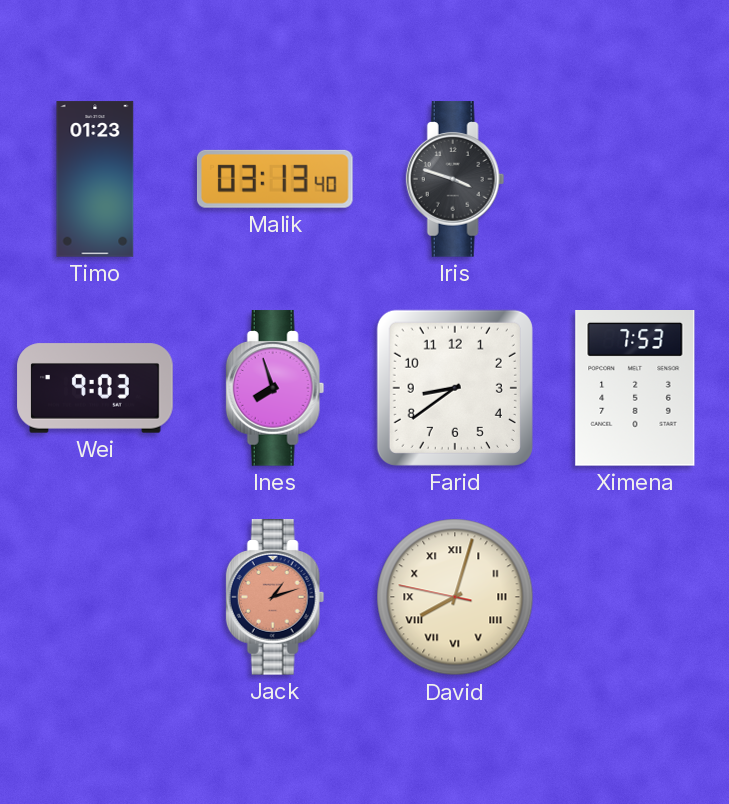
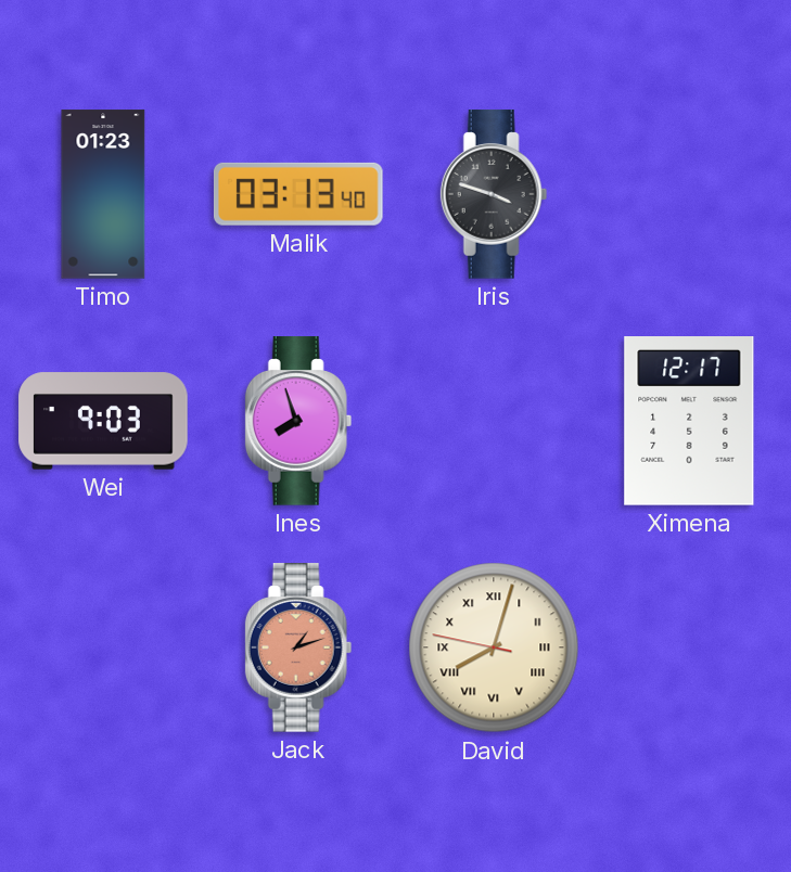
Farid: 8:39 -> none
Ximena: 7:53 -> 12:17
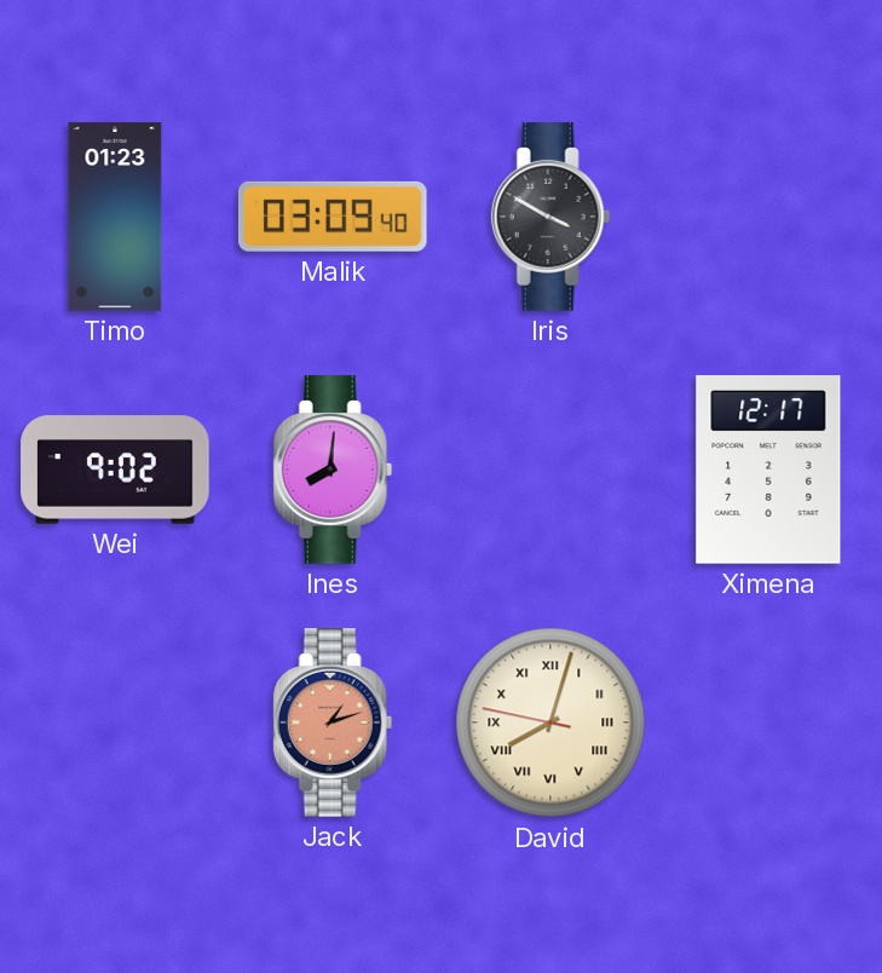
Malik: 03:13 -> 03:09
Iris: 3:48 -> 3:50
Wei: 9:03 -> 9:02
Ines: 7:57 -> 8:01
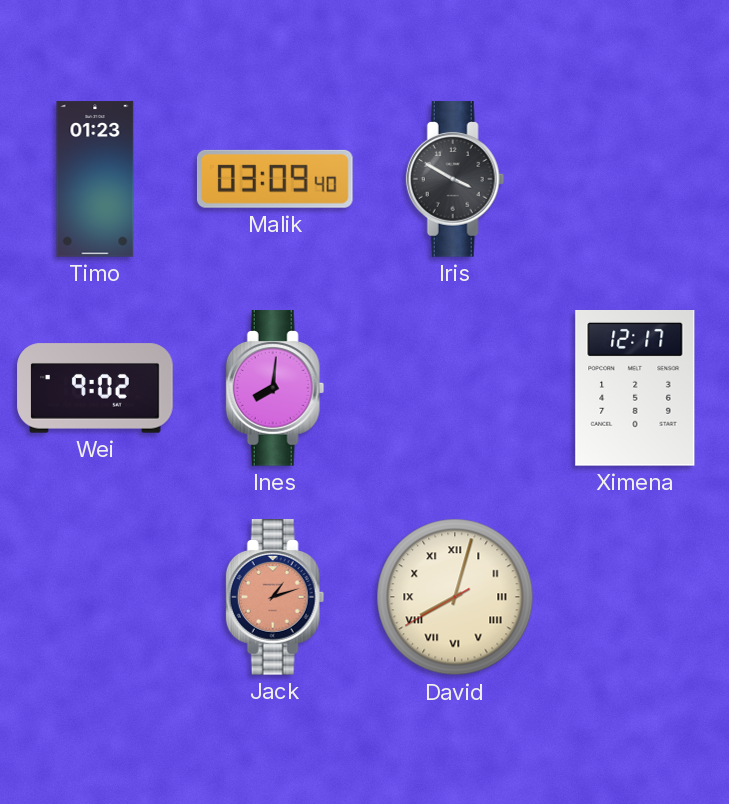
David: 8:02:47 -> 8:02:40
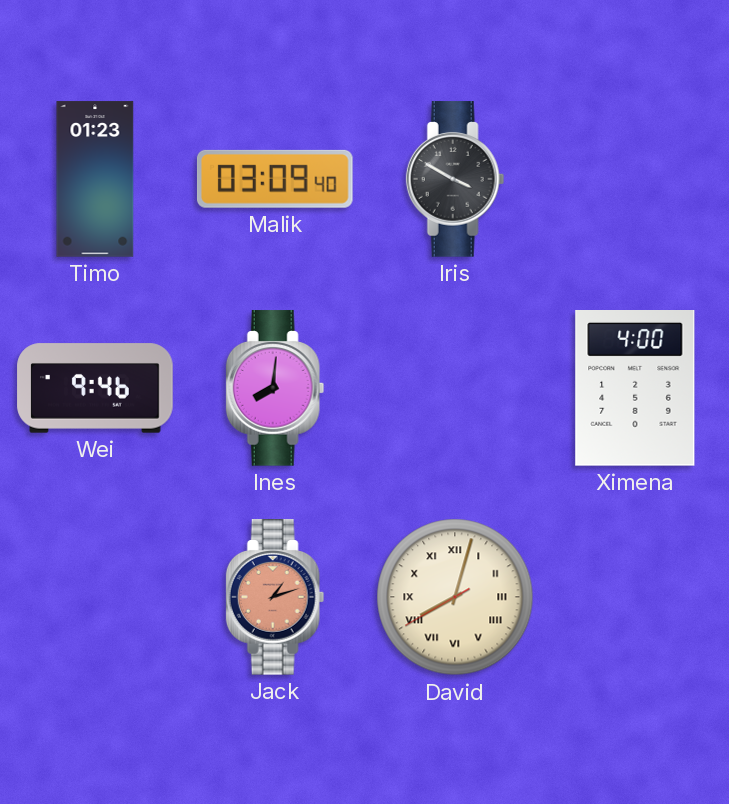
Wei: 9:02 -> 9:46
Ximena: 12:17 -> 4:00
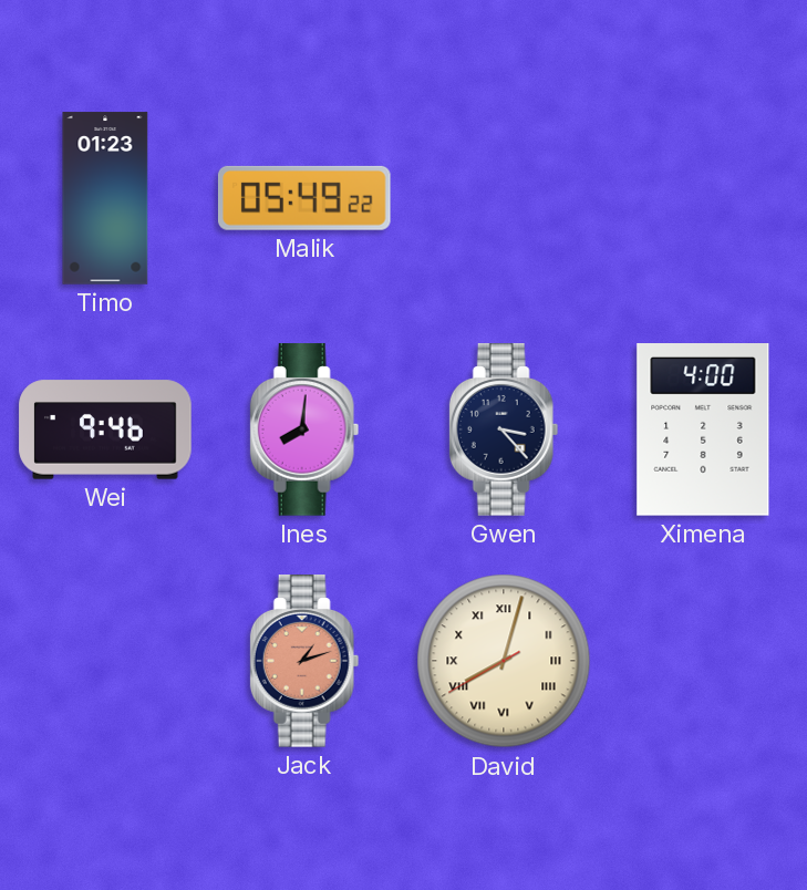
Malik: 03:09 -> 05:49
Iris: 3:50 -> none
Gwen: none -> 3:23
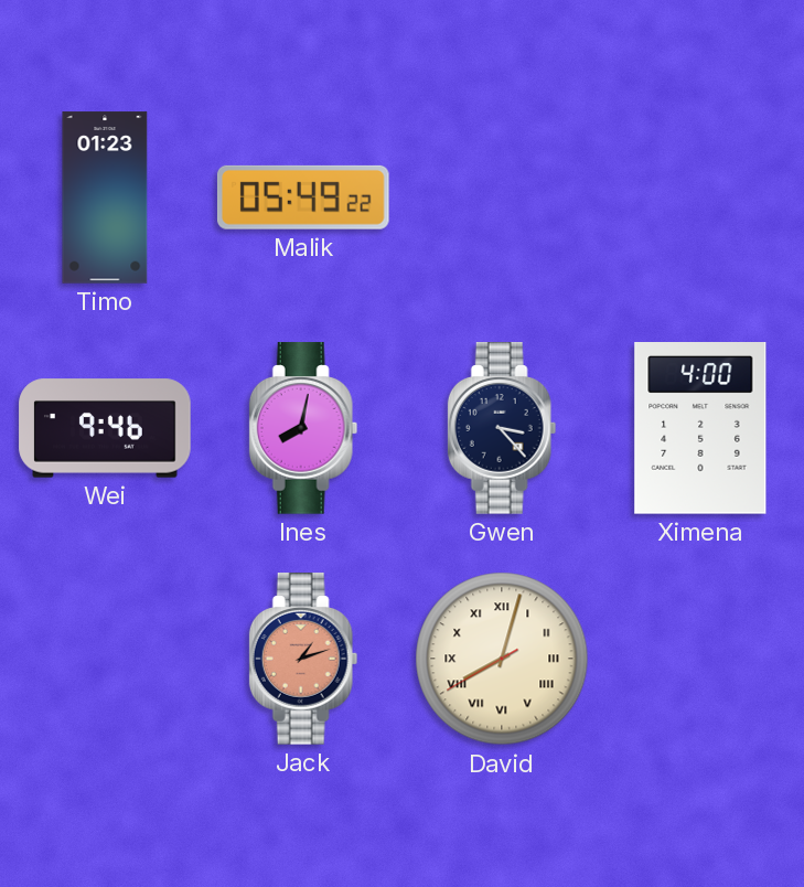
Ines: 8:01 -> 8:02
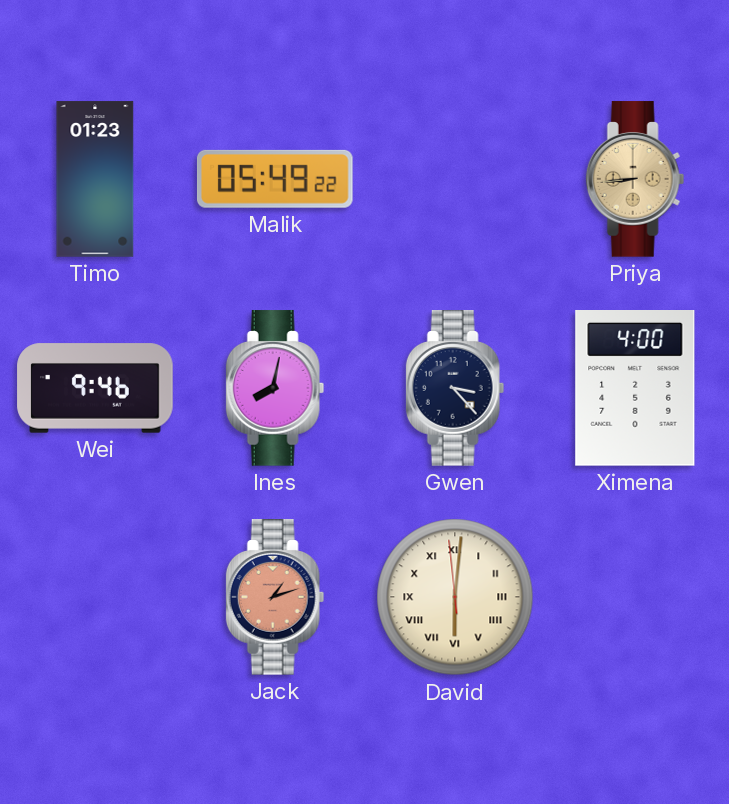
Priya: none -> 8:44
David: 8:02 -> 6:00
